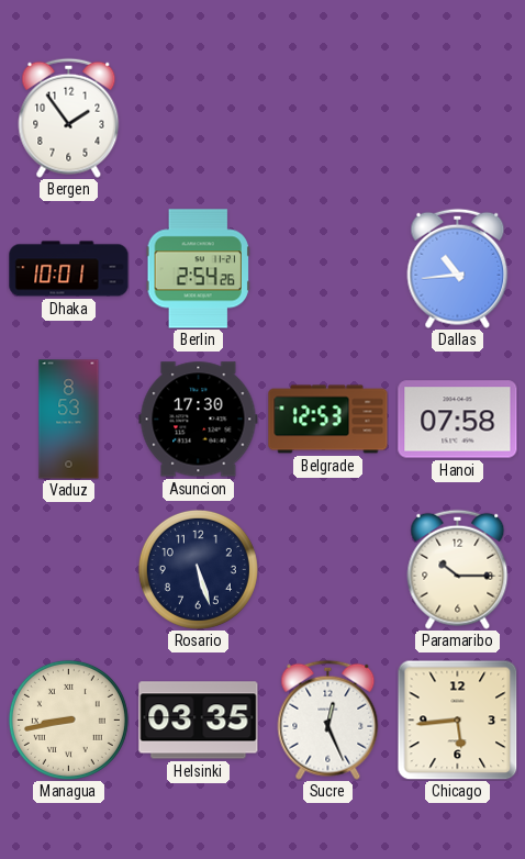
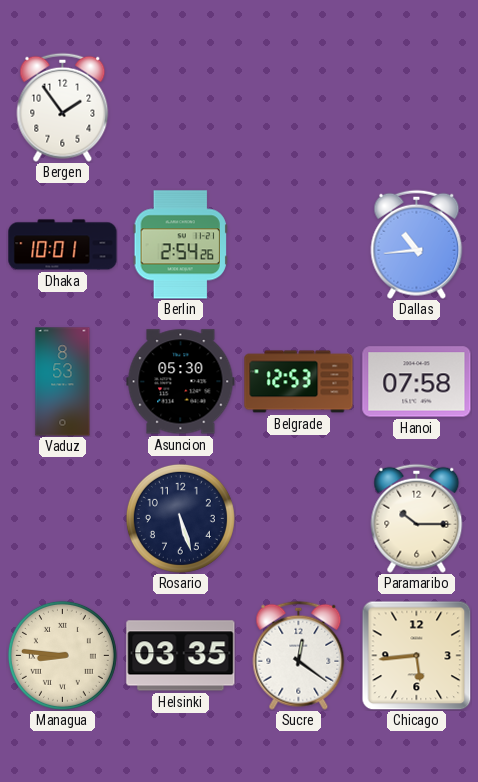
Asuncion: 17:30 -> 05:30
Managua: 8:43 -> 8:46
Sucre: 12:26 -> 12:21
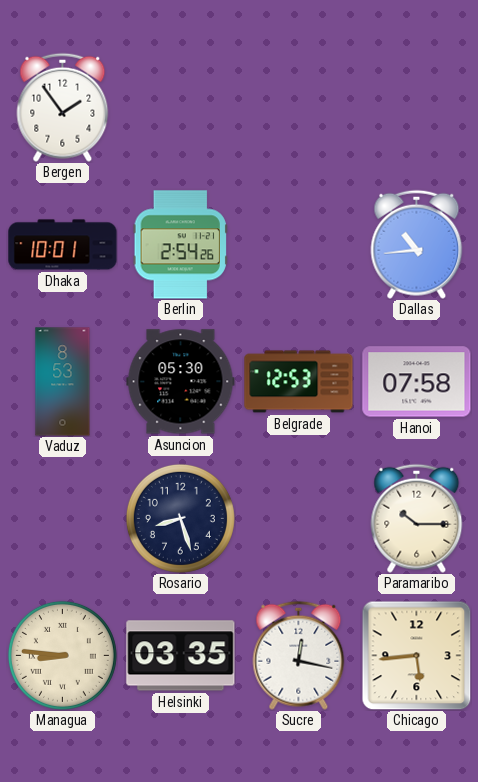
Rosario: 5:27 -> 8:27
Sucre: 12:21 -> 12:17
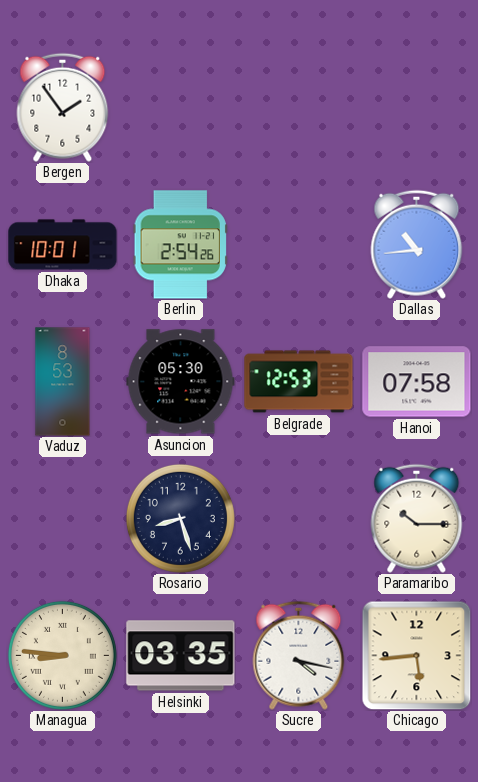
Sucre: 12:17 -> 4:17
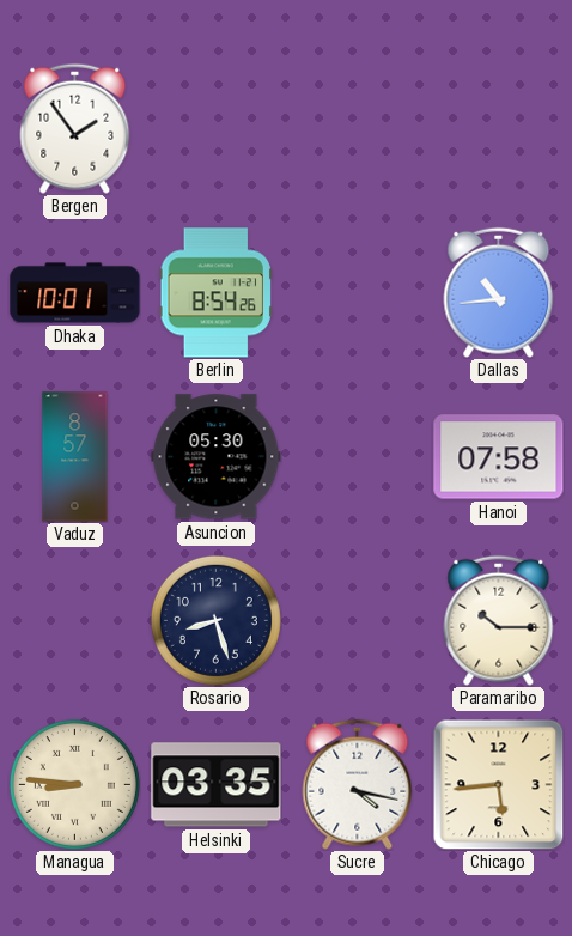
Berlin: 2:54 -> 8:54
Vaduz: 8:53 -> 8:57
Belgrade: 12:53 -> none
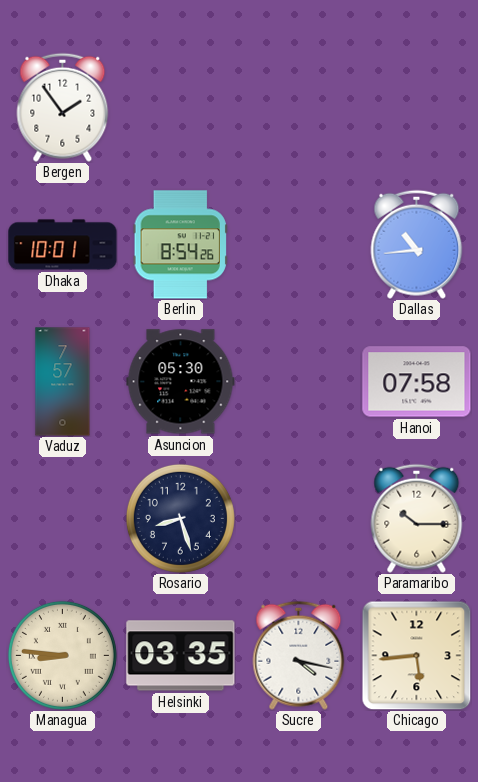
Vaduz: 8:57 -> 7:57
